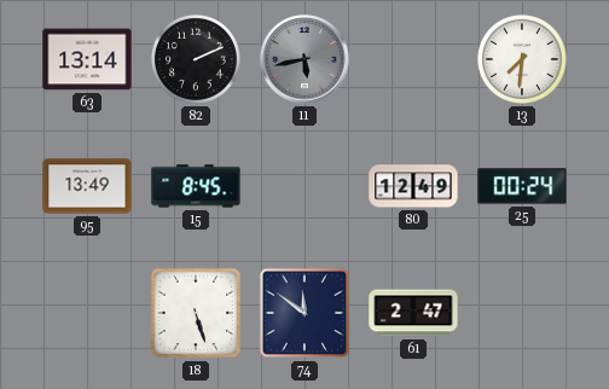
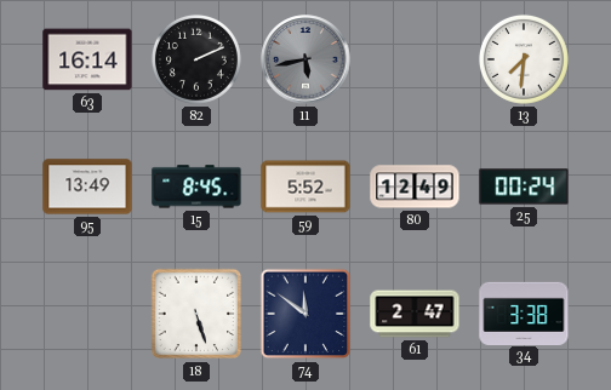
63: 13:14 -> 16:14
59: none -> 5:52
34: none -> 3:38
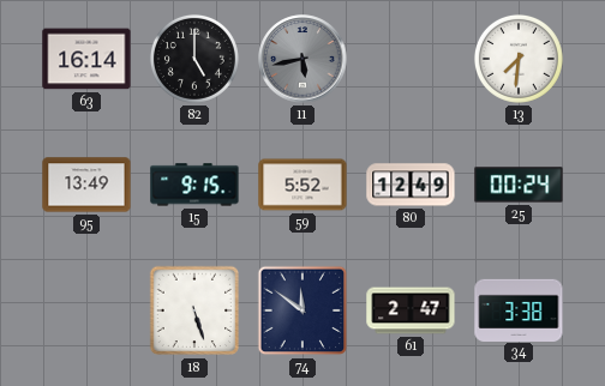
82: 2:11 -> 5:00
15: 8:45 -> 9:15
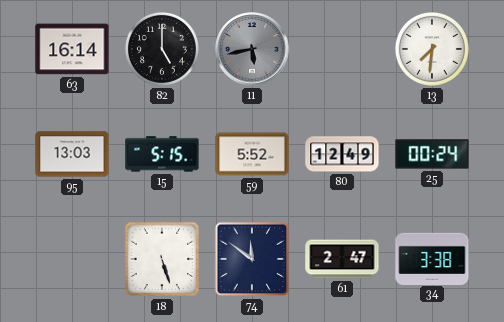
95: 13:49 -> 13:03
15: 9:15 -> 5:15
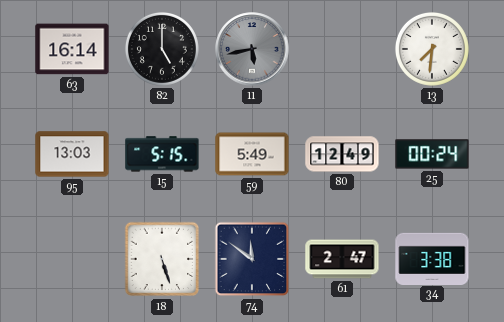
59: 5:52 -> 5:49
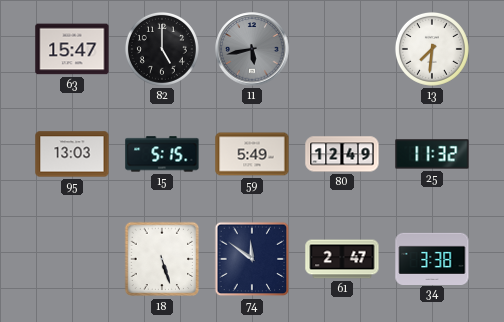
63: 16:14 -> 15:47
25: 00:24 -> 11:32
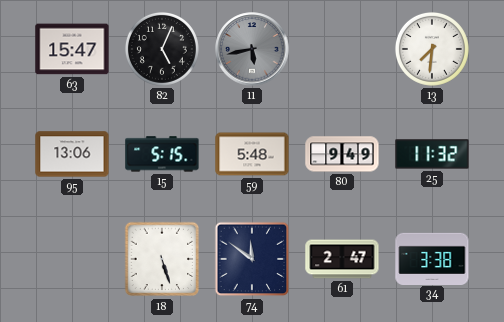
82: 5:00 -> 5:04
95: 13:03 -> 13:06
59: 5:49 -> 5:48
80: 12:49 -> 9:49
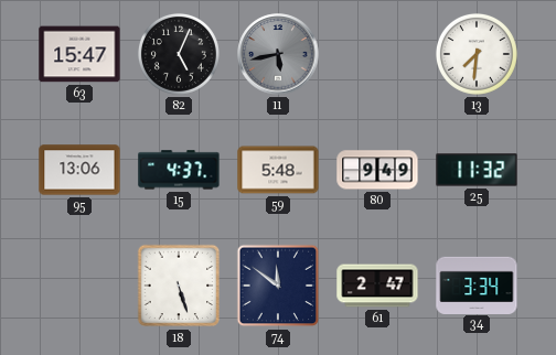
15: 5:15 -> 4:37
34: 3:38 -> 3:34
